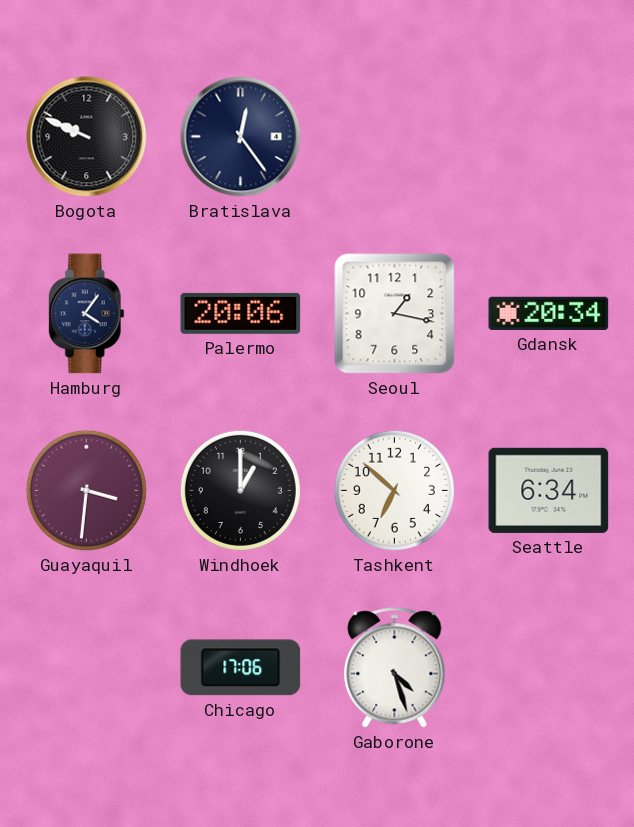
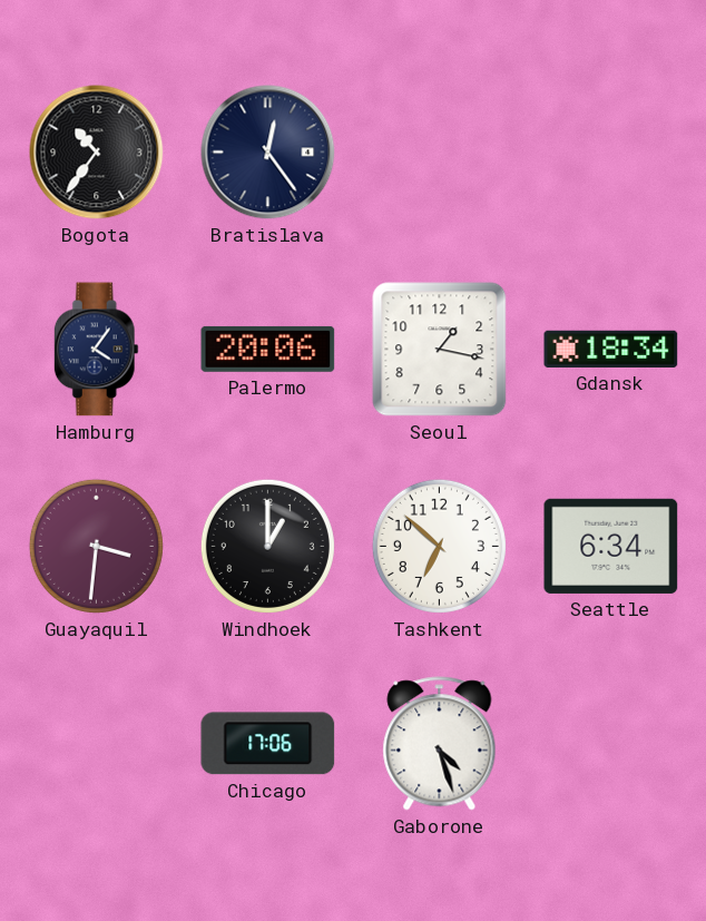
Bogota: 9:49 -> 10:36
Gdansk: 20:34 -> 18:34
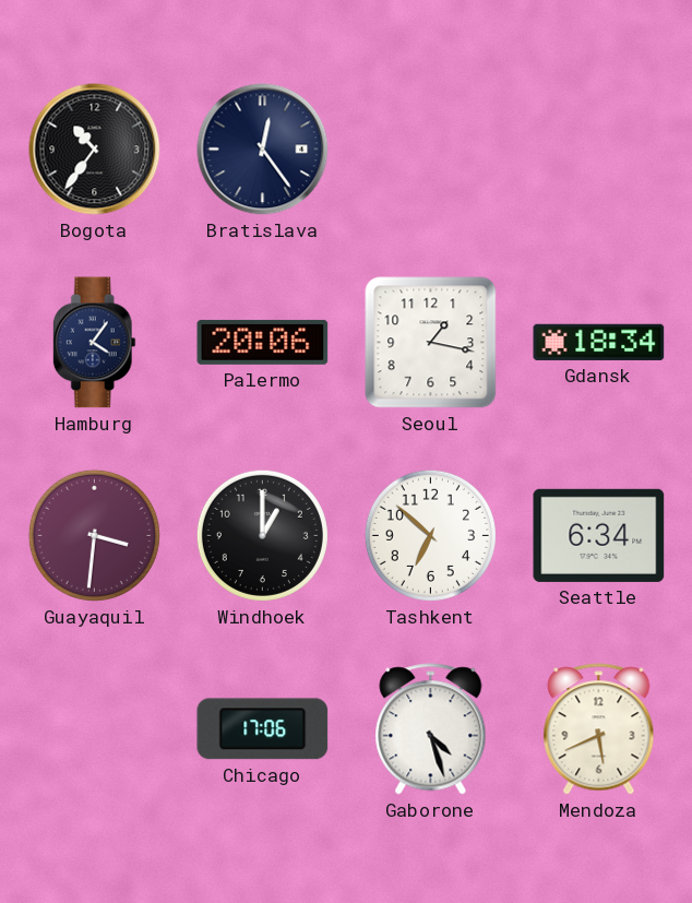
Mendoza: none -> 5:41
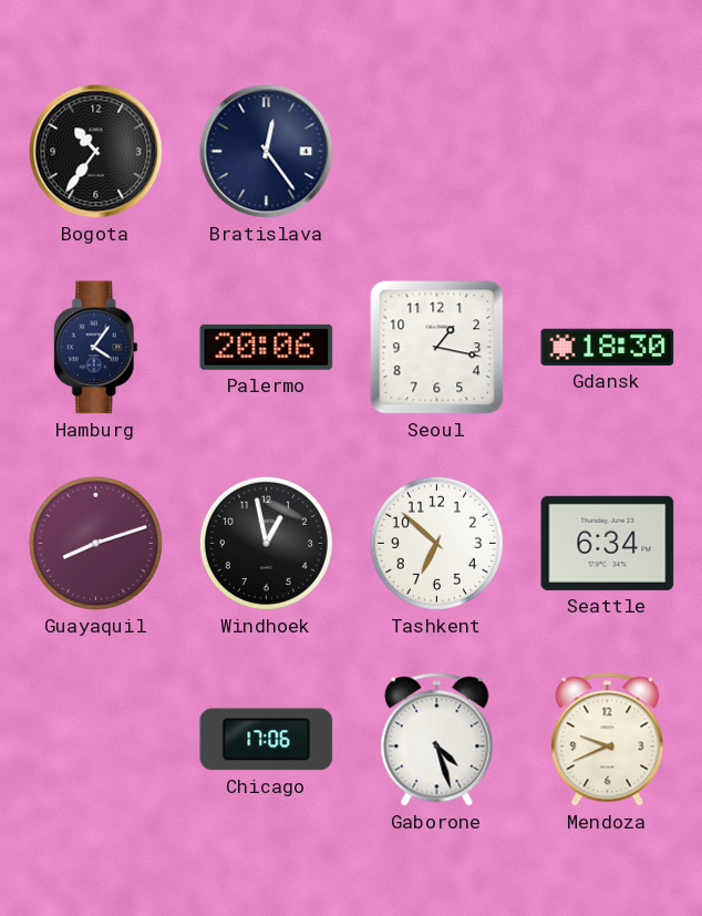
Gdansk: 18:34 -> 18:30
Guayaquil: 3:31 -> 8:12
Windhoek: 1:00 -> 12:58
Mendoza: 5:41 -> 9:41
